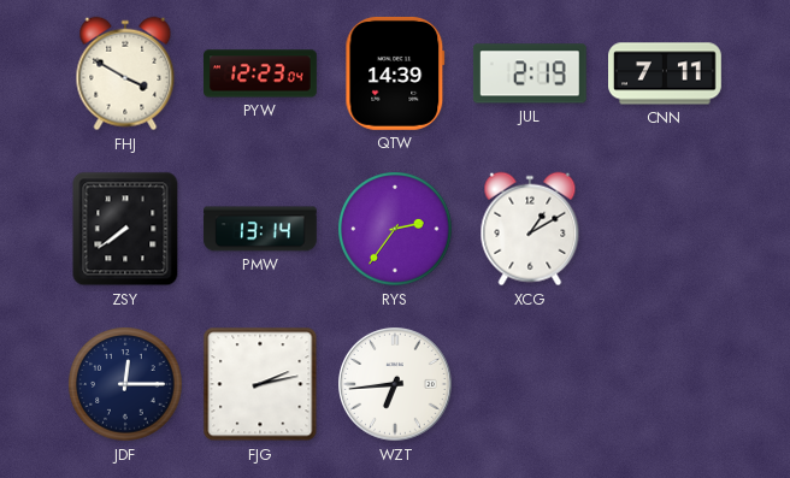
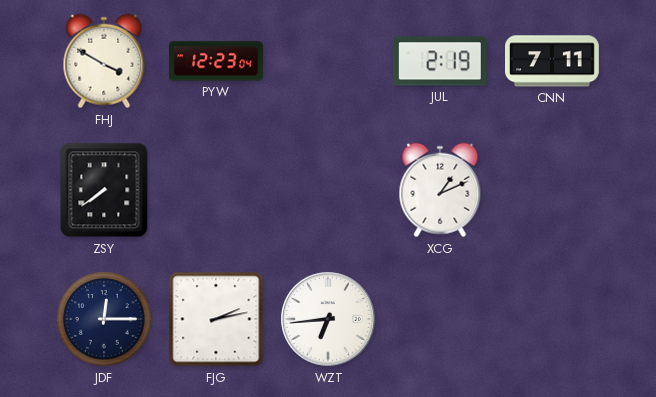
QTW: 14:39 -> none
PMW: 13:14 -> none
RYS: 2:36 -> none
XCG: 1:10 -> 1:11
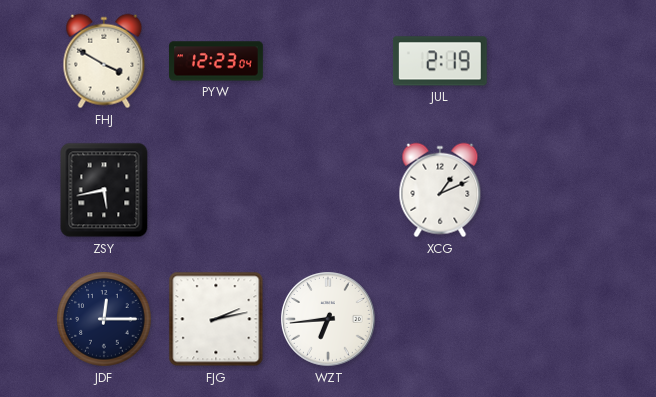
CNN: 7:11 -> none
ZSY: 7:39 -> 5:43
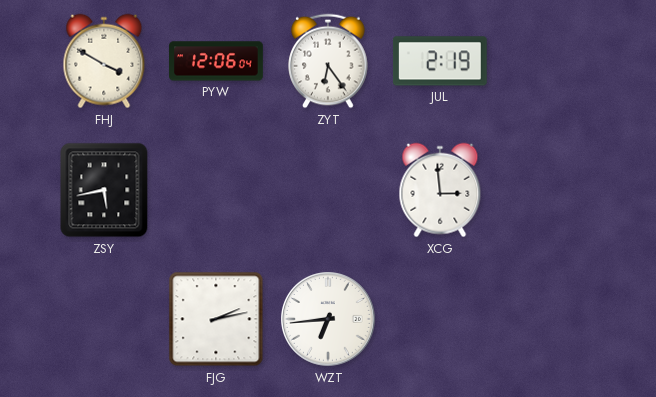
PYW: 12:23 -> 12:06
ZYT: none -> 6:24
XCG: 1:11 -> 2:59
JDF: 12:15 -> none
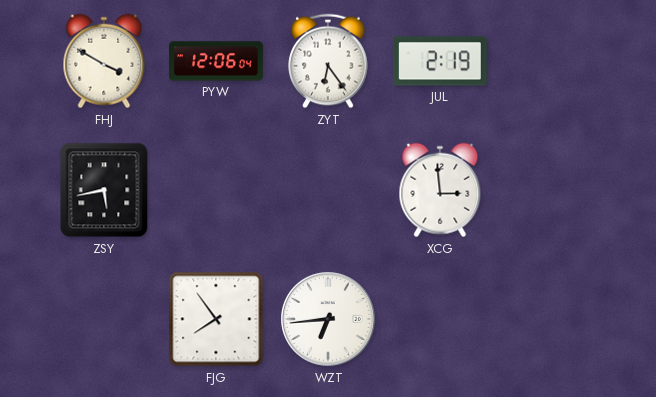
FJG: 2:13 -> 7:54
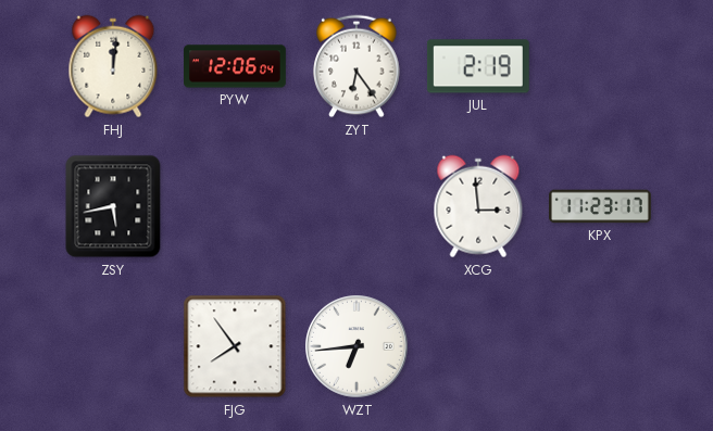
FHJ: 3:50 -> 12:01
KPX: none -> 11:23
